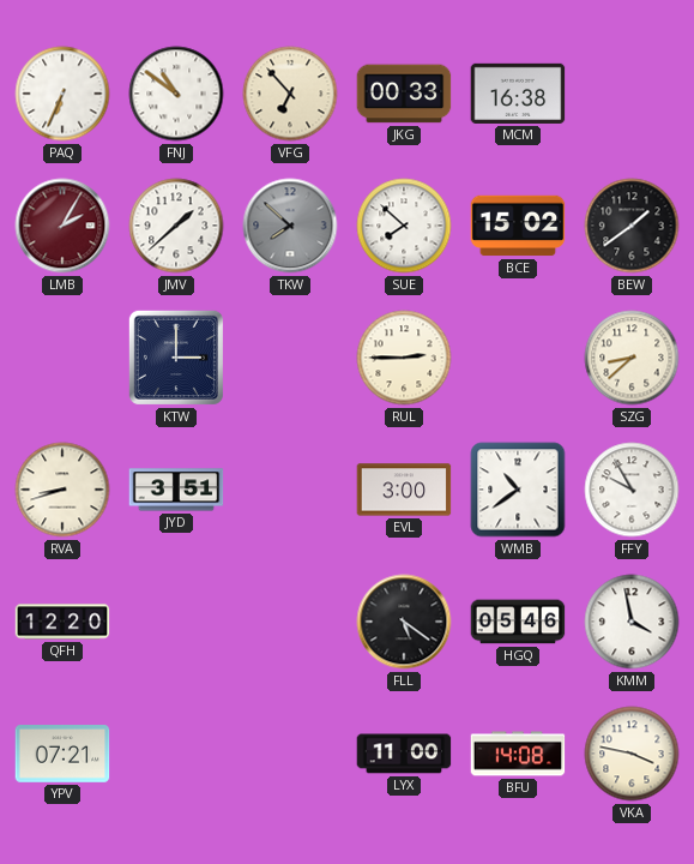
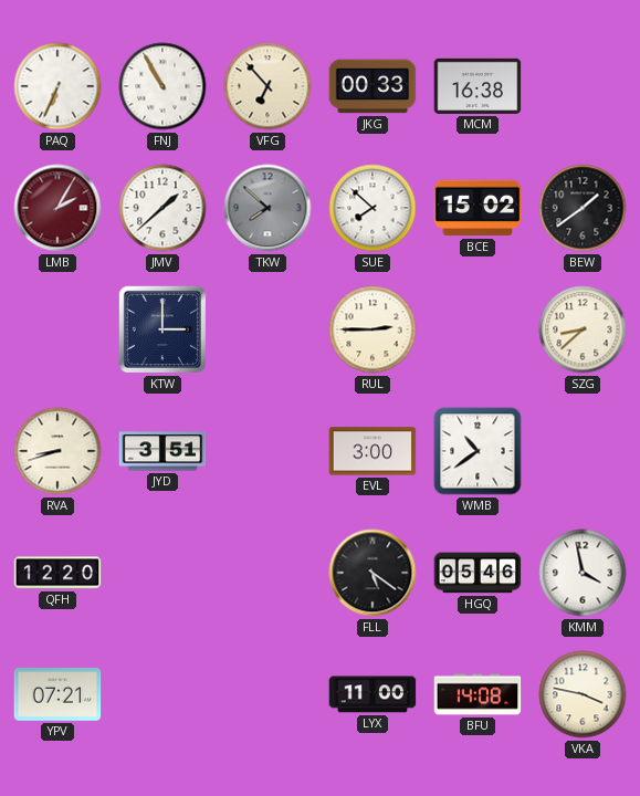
FNJ: 10:51 -> 10:55
FFY: 9:55 -> none
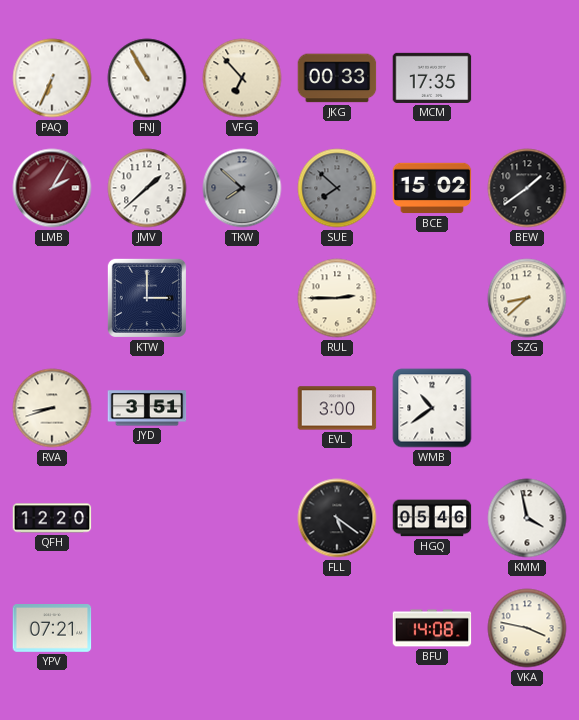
MCM: 16:38 -> 17:35
SUE dial: white -> grey
LYX: 11:00 -> none
